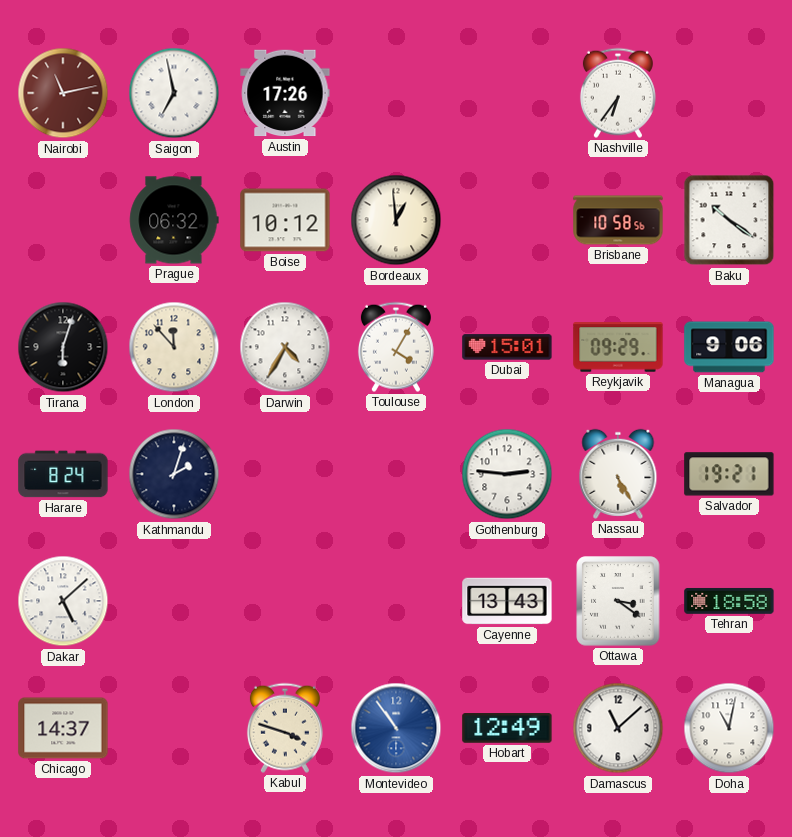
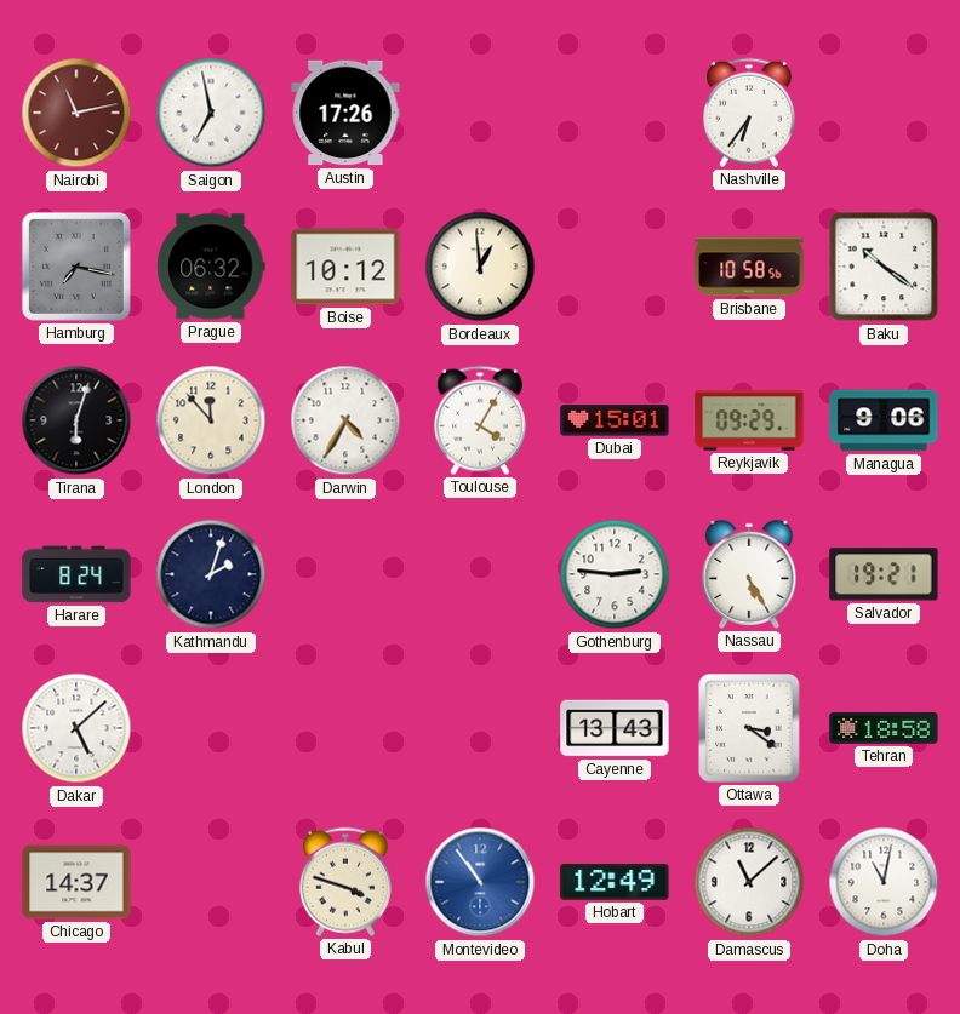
Hamburg: none -> 7:17
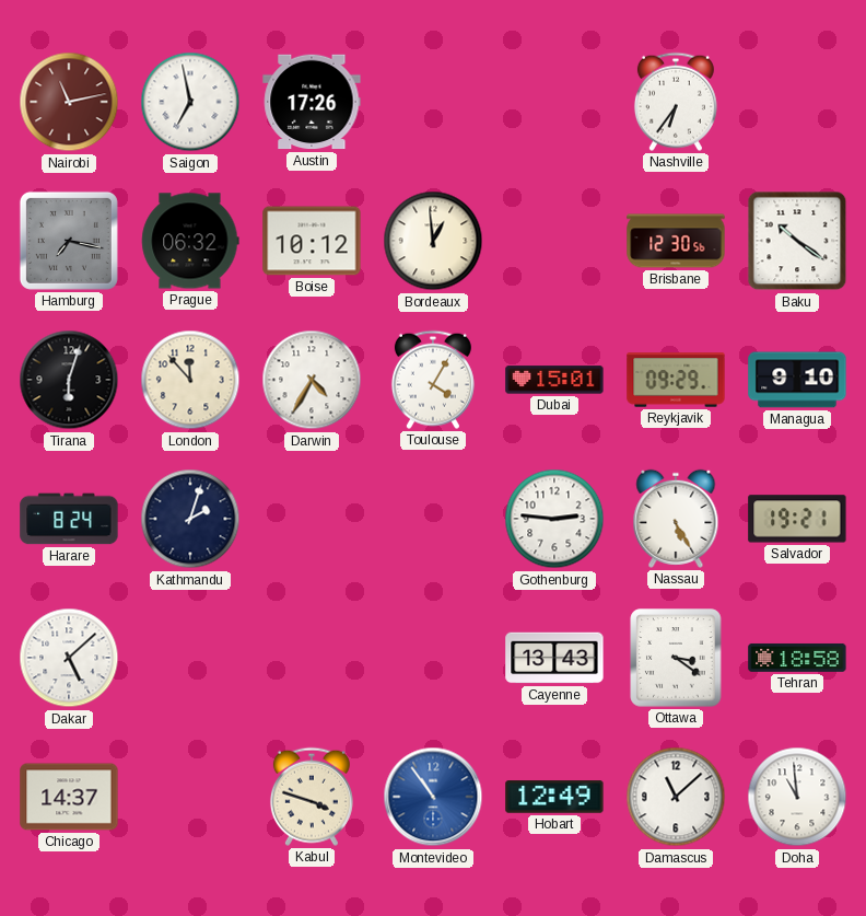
Brisbane: 10:58 -> 12:30
Managua: 9:06 -> 9:10
Doha: 11:02 -> 10:59
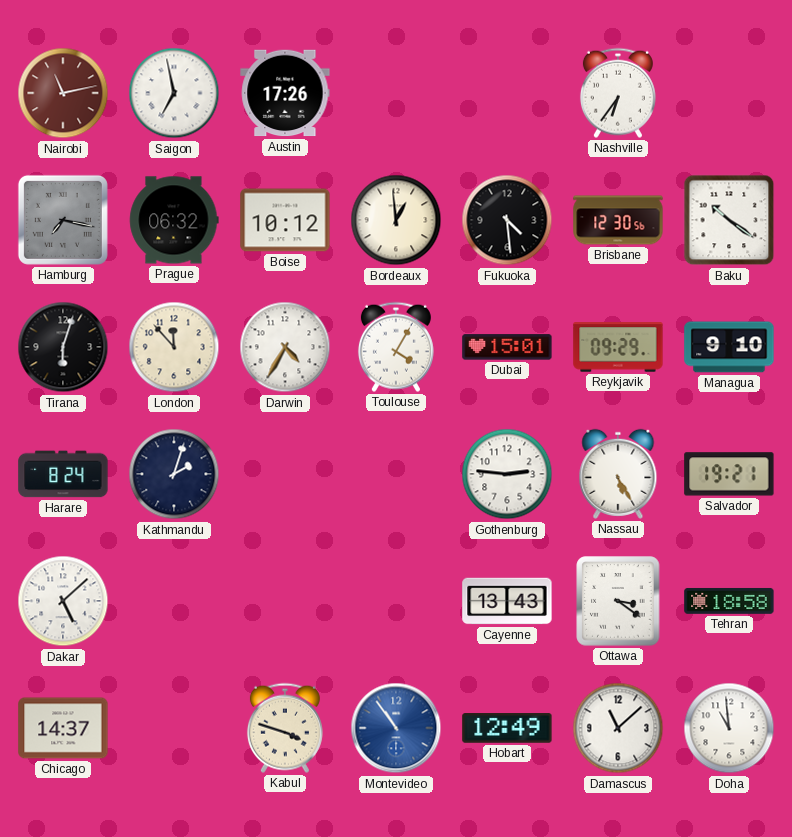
Fukuoka: none -> 4:29
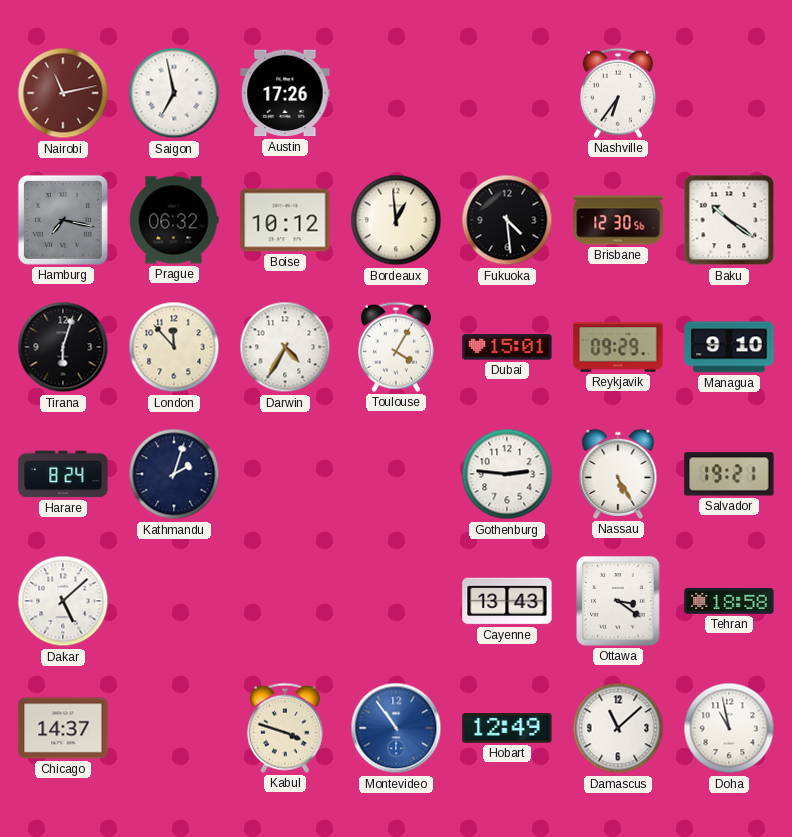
Doha: 10:59 -> 10:58
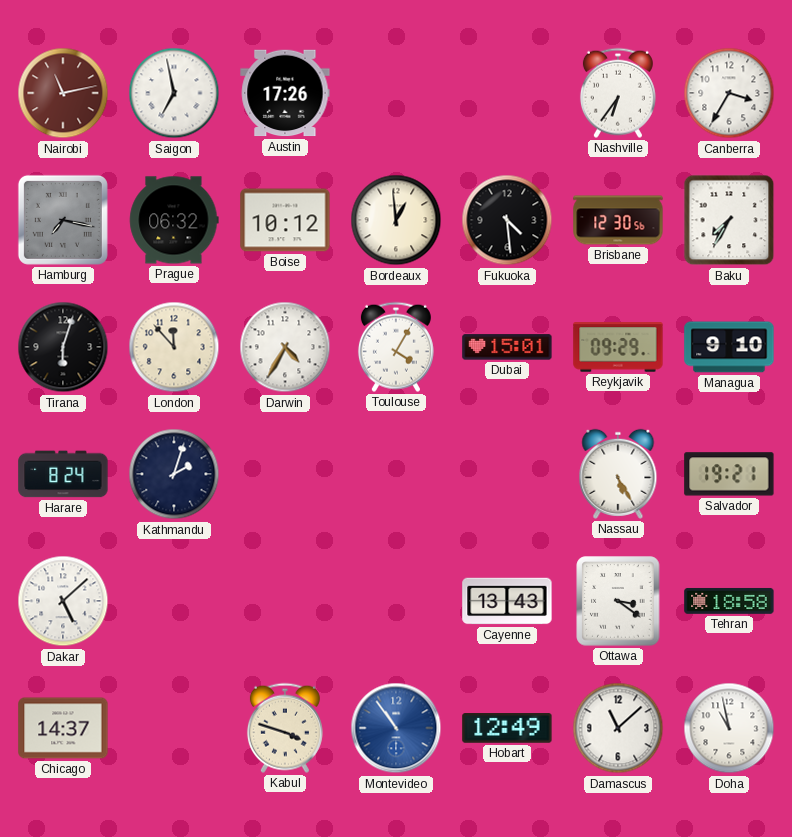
Canberra: none -> 3:35
Baku: 10:21 -> 7:35
Gothenburg: 2:46 -> none
